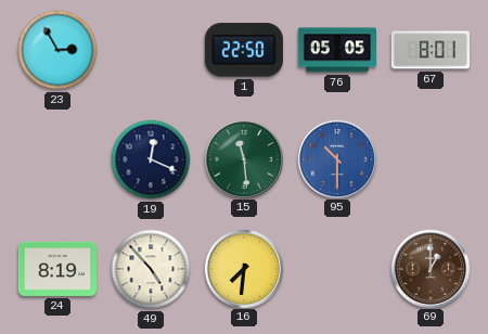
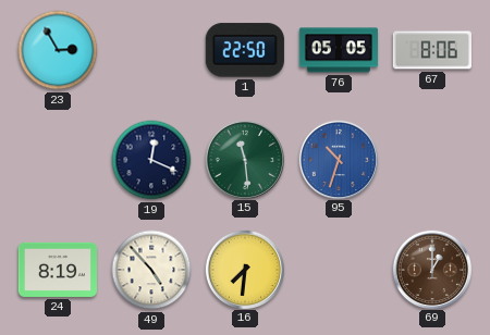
67: 8:01 -> 8:06
95: 10:30 -> 10:33
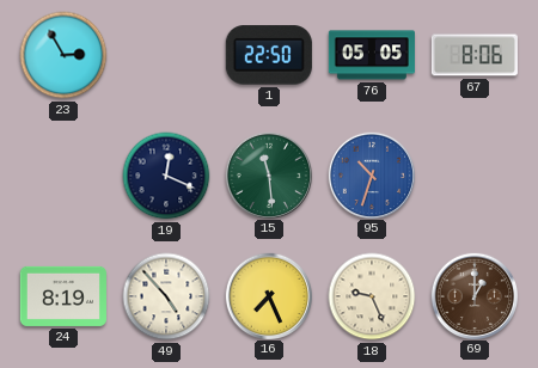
16: 7:31 -> 7:26
18: none -> 9:26
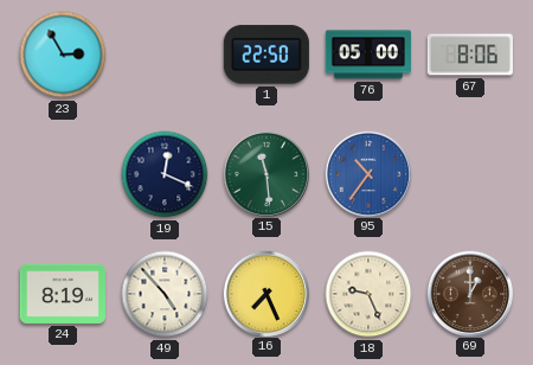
76: 05:05 -> 05:00
95: 10:33 -> 10:36
